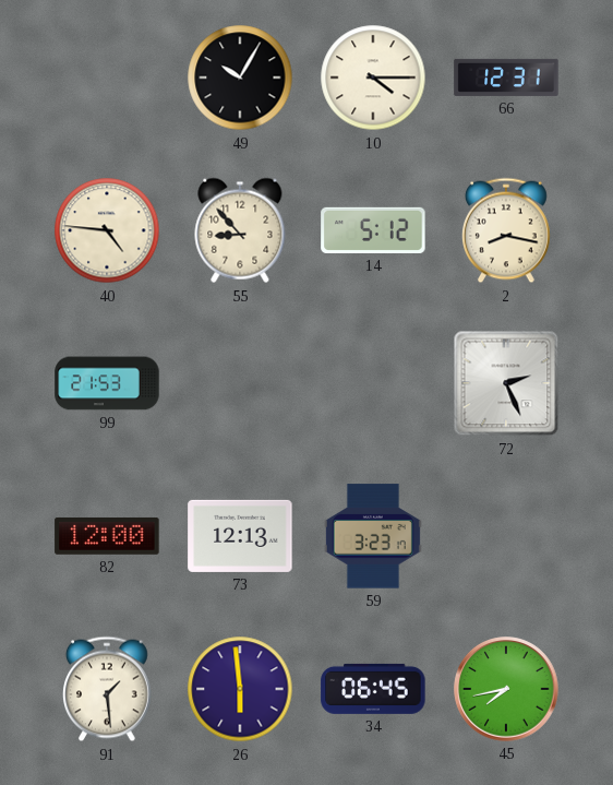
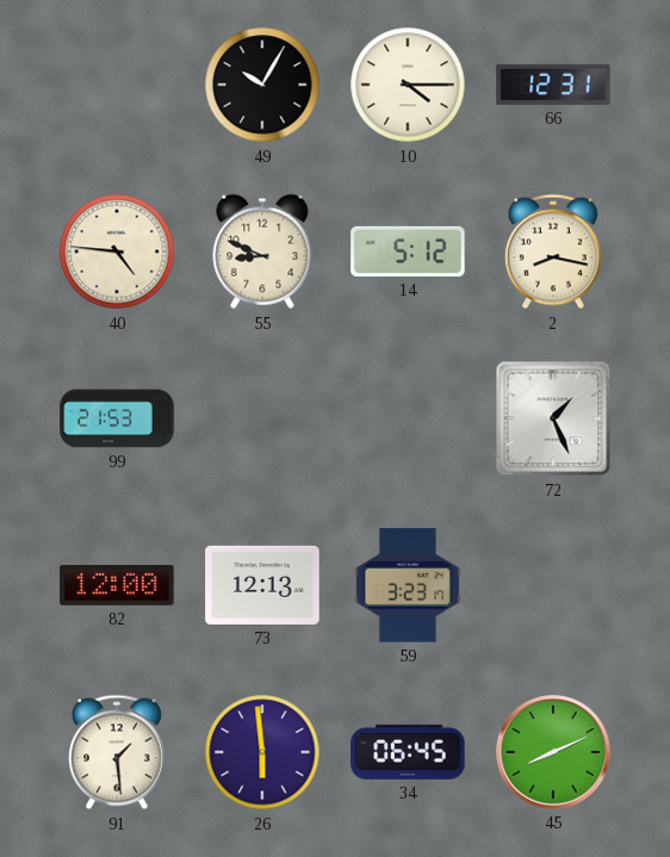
55: 8:53 -> 8:49
72: 2:26 -> 1:26
45: 7:43 -> 8:11
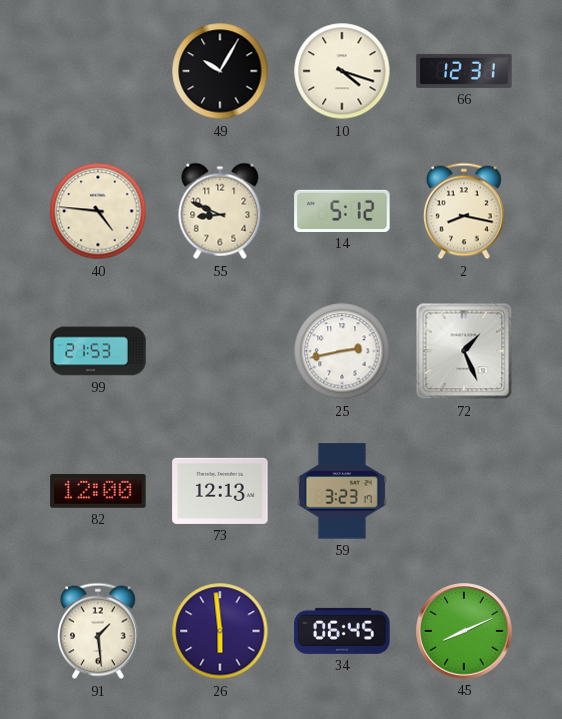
10: 4:15 -> 4:18
25: none -> 2:43
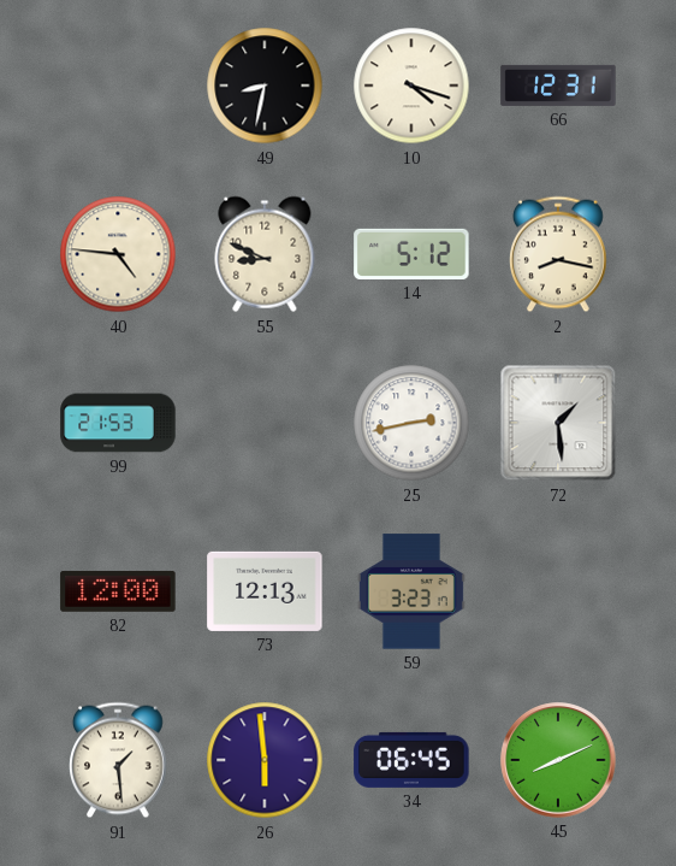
49: 10:05 -> 8:32
72: 1:26 -> 1:29
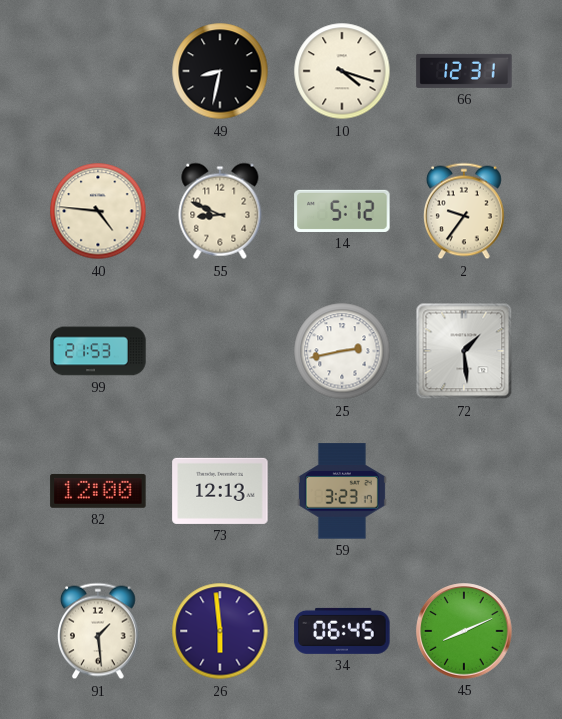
2: 8:17 -> 9:36
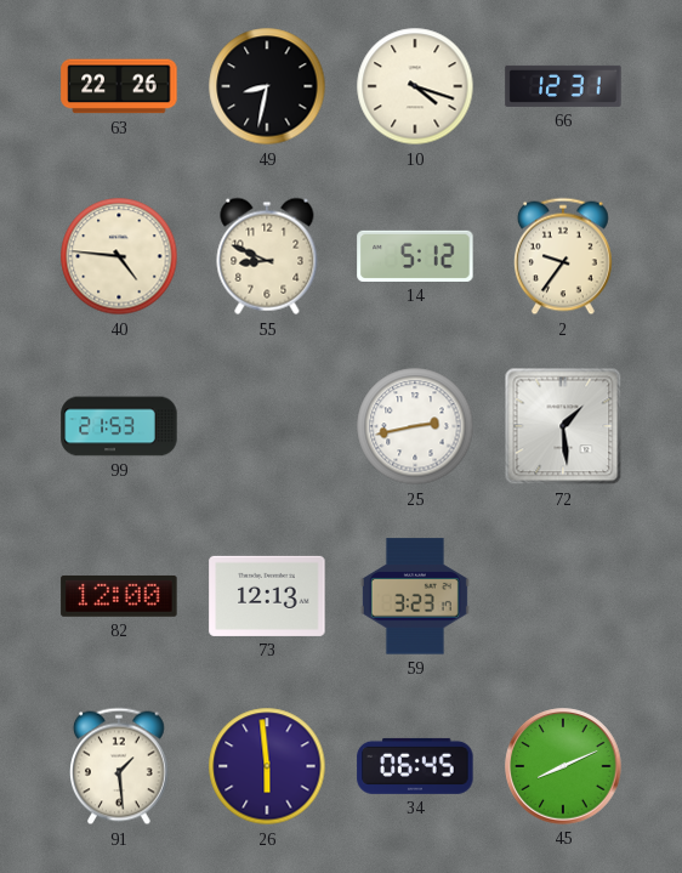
63: none -> 22:26
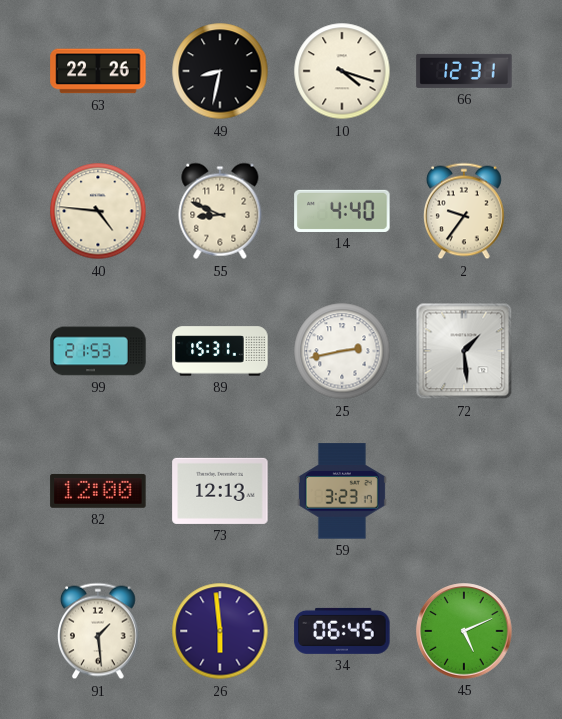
14: 5:12 -> 4:40
89: none -> 15:31
45: 8:11 -> 5:11
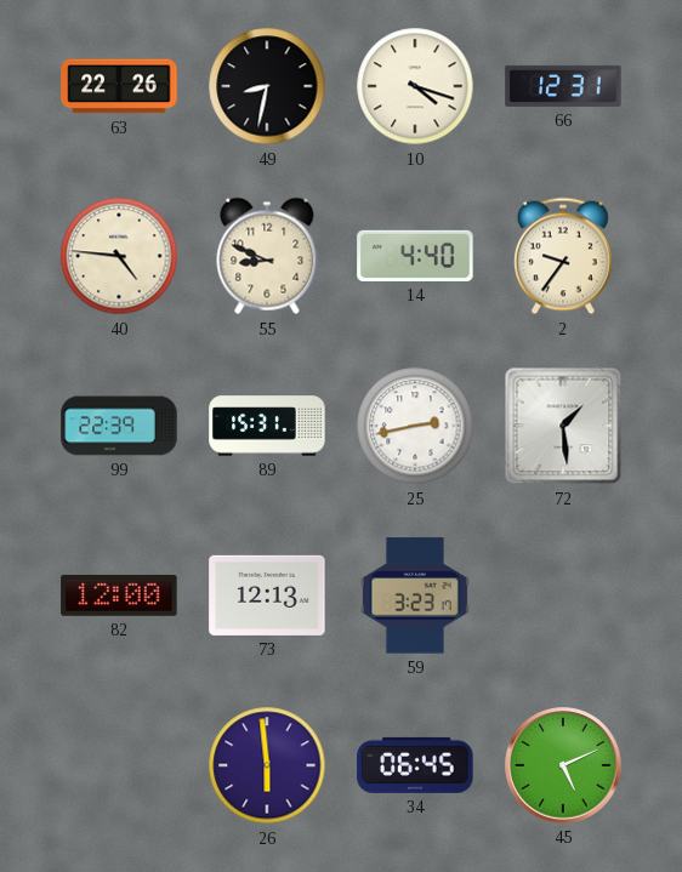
99: 21:53 -> 22:39
91: 1:29 -> none
